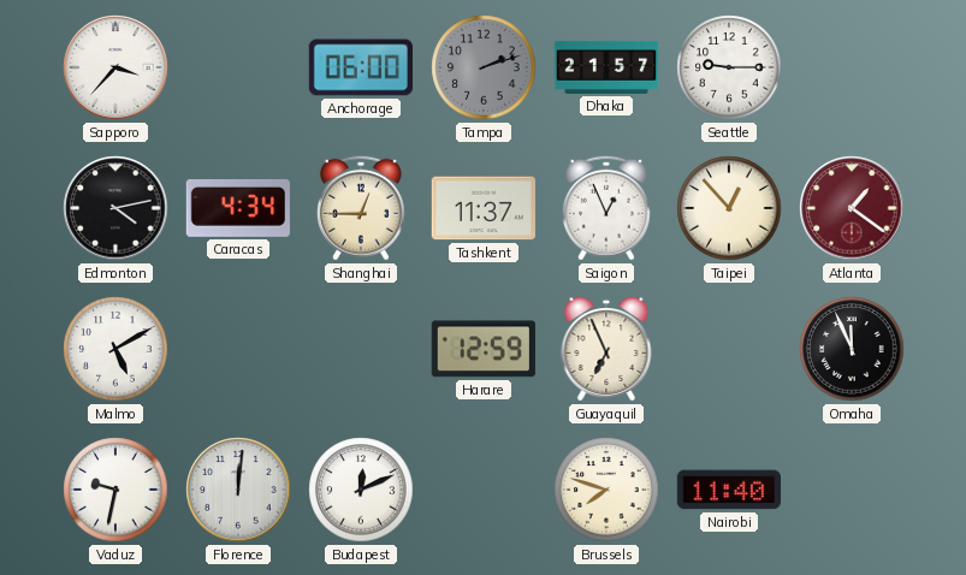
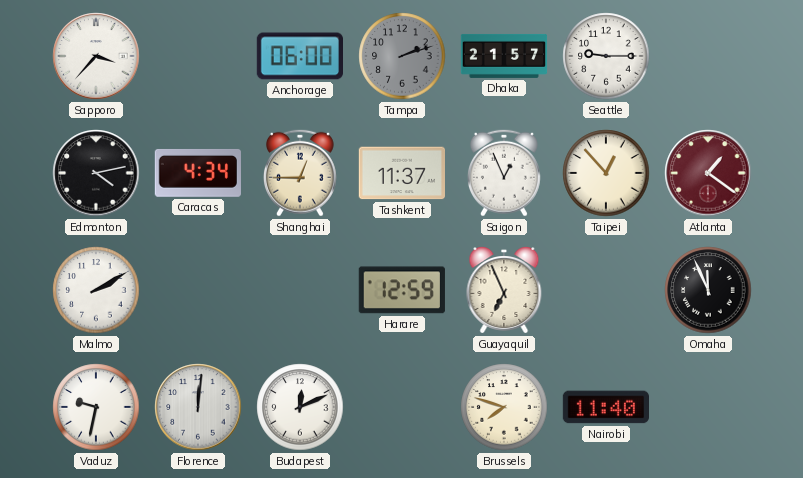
Malmo: 5:10 -> 2:10
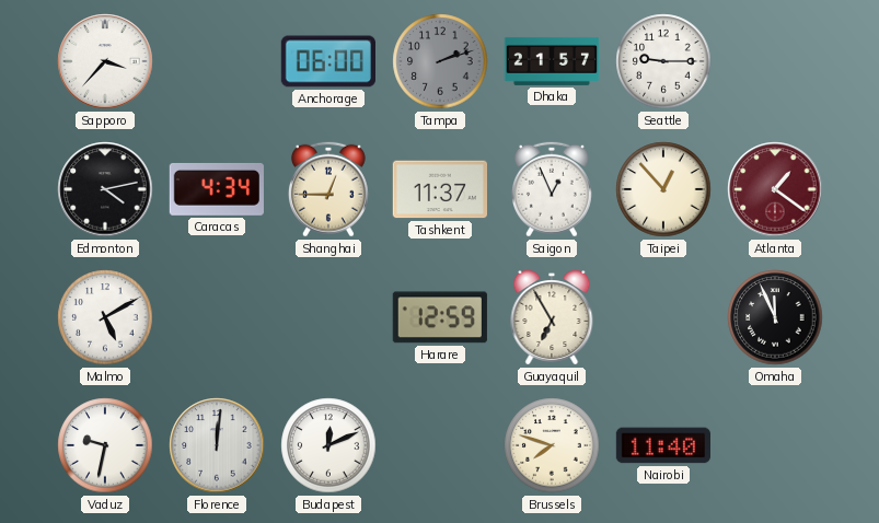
Malmo: 2:10 -> 5:10
Guayaquil: 6:56 -> 6:55
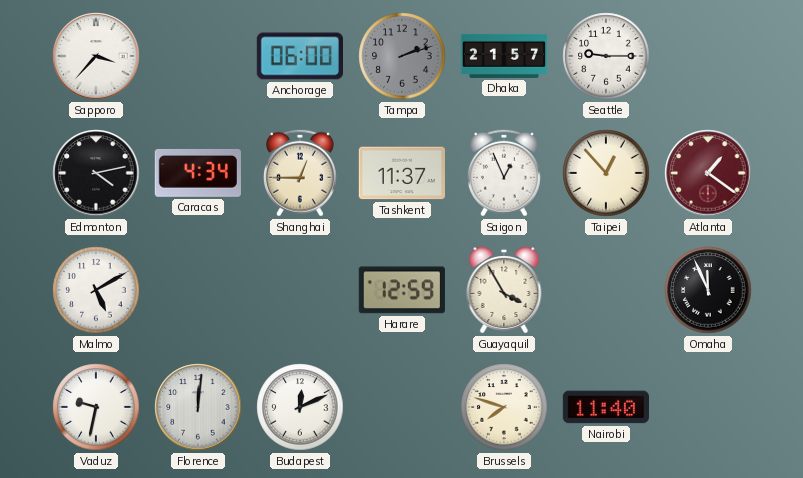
Guayaquil: 6:55 -> 3:55
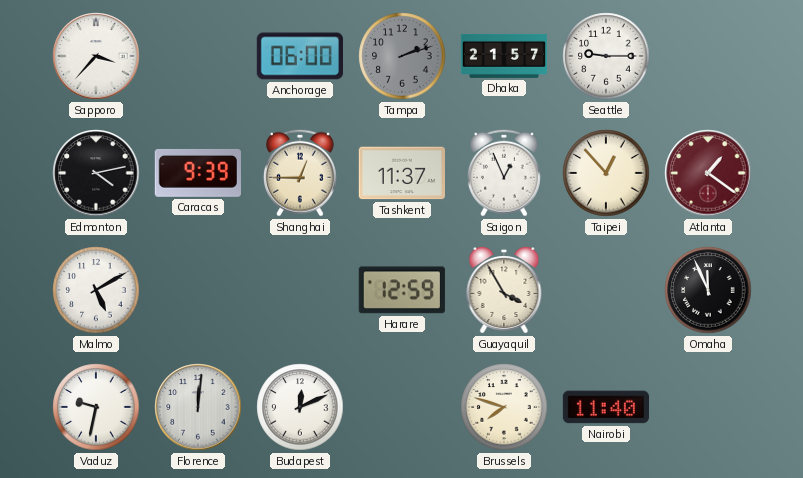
Caracas: 4:34 -> 9:39
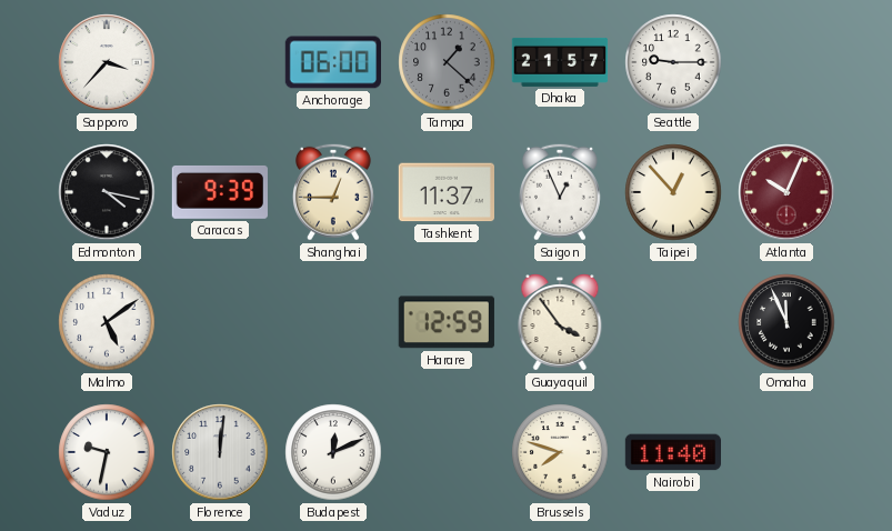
Tampa: 2:12 -> 1:22
Edmonton: 4:13 -> 4:17
Atlanta: 1:21 -> 10:04
Malmo: 5:10 -> 5:09
Guayaquil: 3:55 -> 3:54
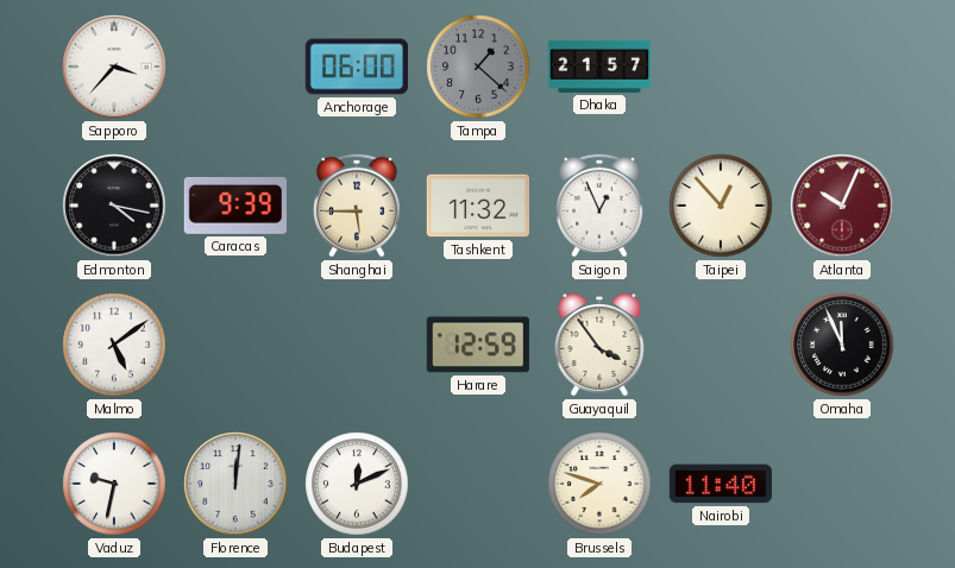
Seattle: 9:15 -> none
Shanghai: 12:45 -> 5:45
Tashkent: 11:37 -> 11:32
